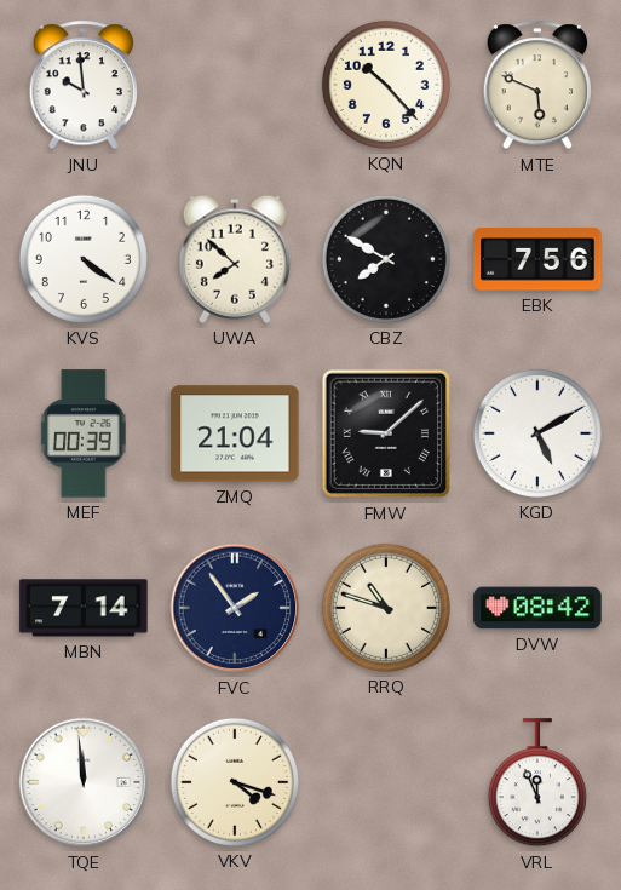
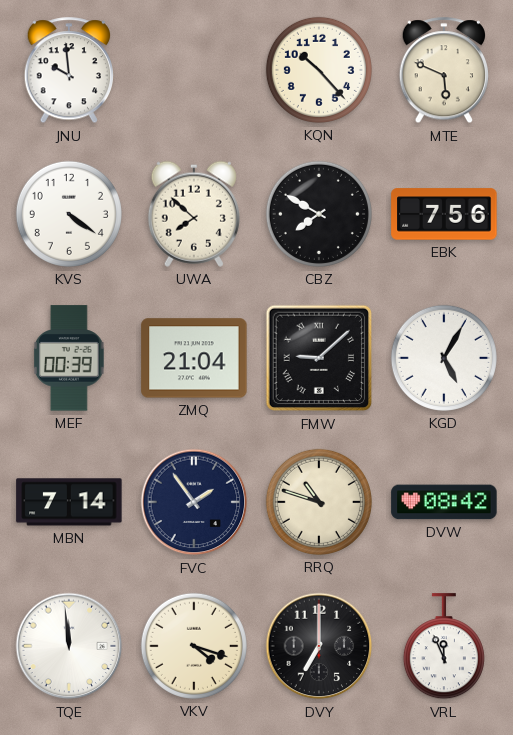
KGD: 5:10 -> 5:05
DVY: none -> 7:00
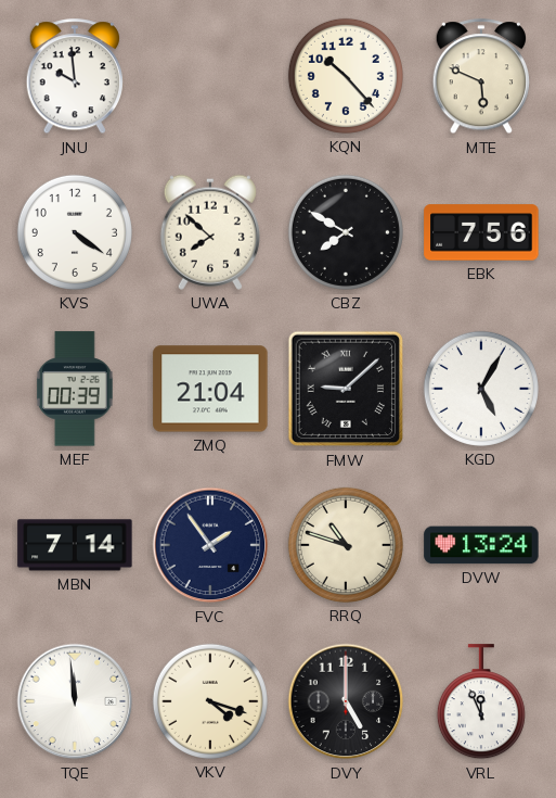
DVW: 08:42 -> 13:24
DVY: 7:00 -> 5:00
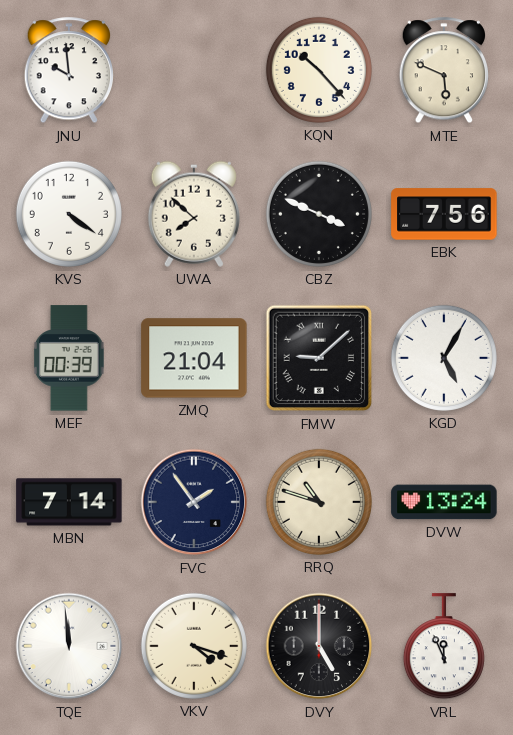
CBZ: 7:50 -> 3:49
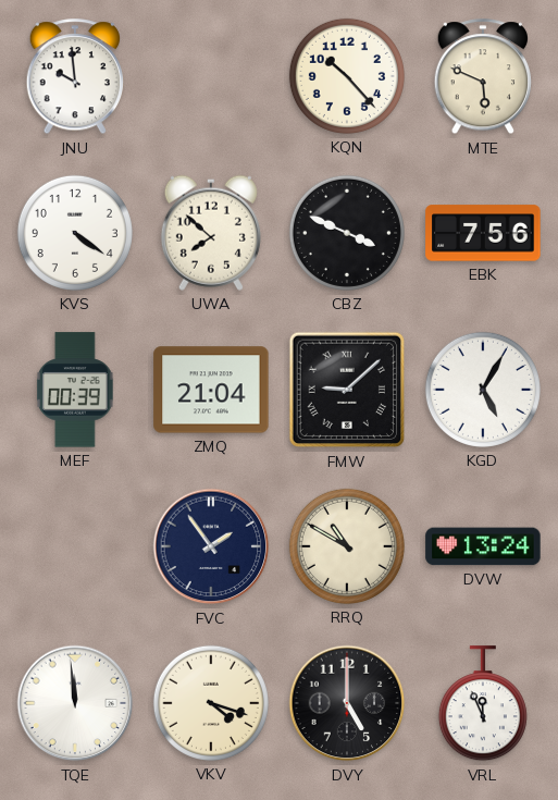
MBN: 7:14 -> none
RRQ: 10:48 -> 10:50
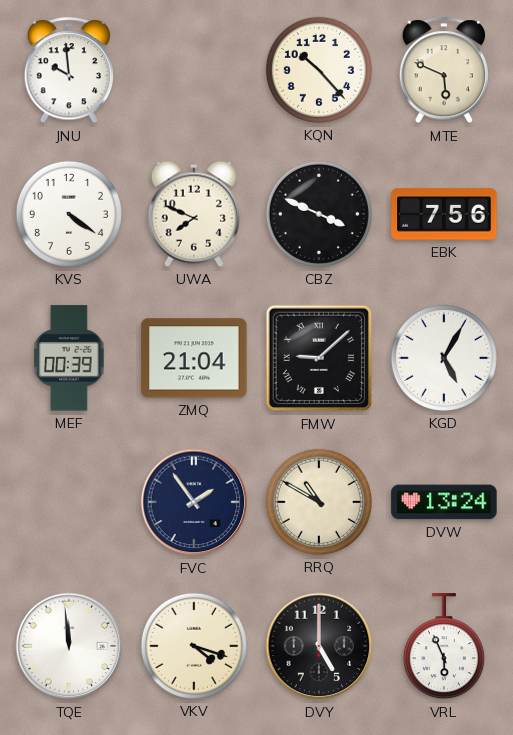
UWA: 7:52 -> 7:49
VRL: 11:56 -> 5:56
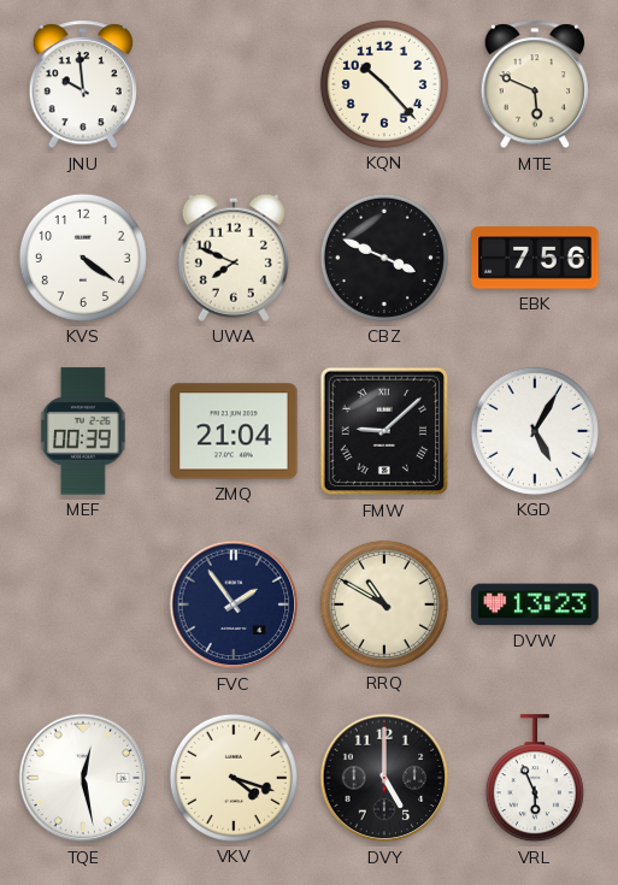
DVW: 13:24 -> 13:23
TQE: 11:59 -> 12:28
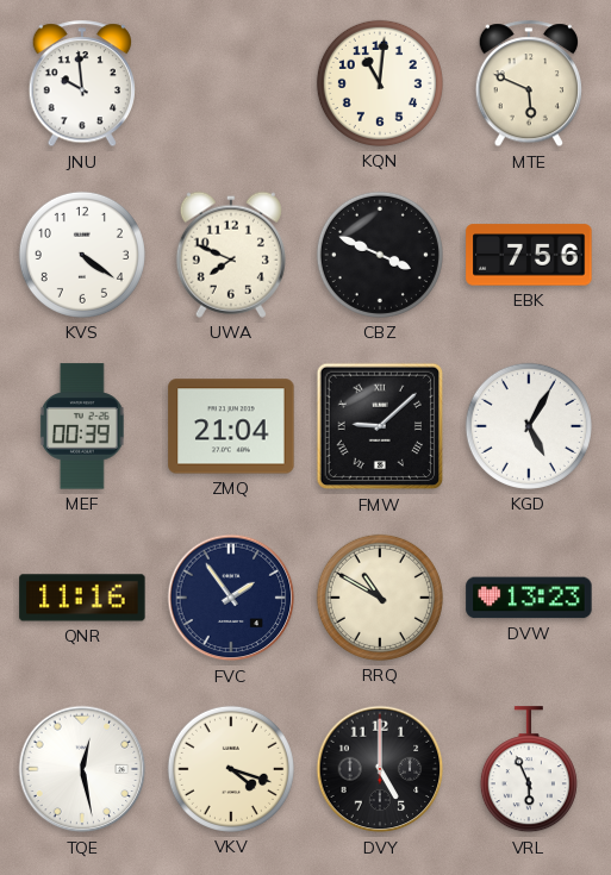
KQN: 10:23 -> 11:01
QNR: none -> 11:16
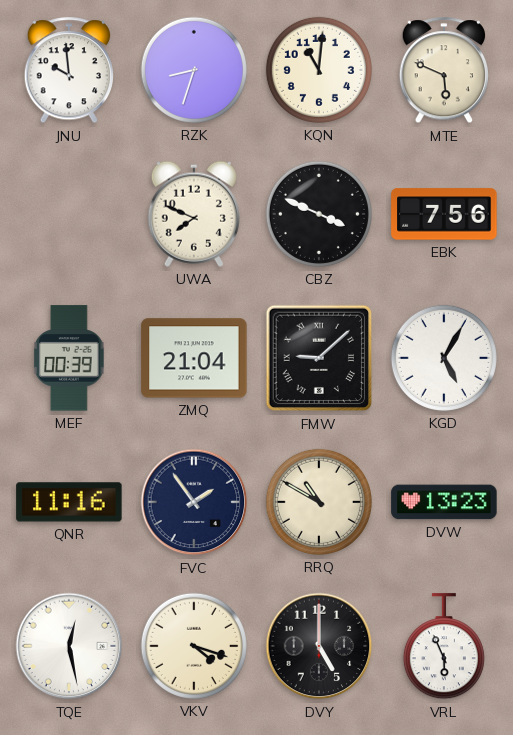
RZK: none -> 8:33
KVS: 4:21 -> none
